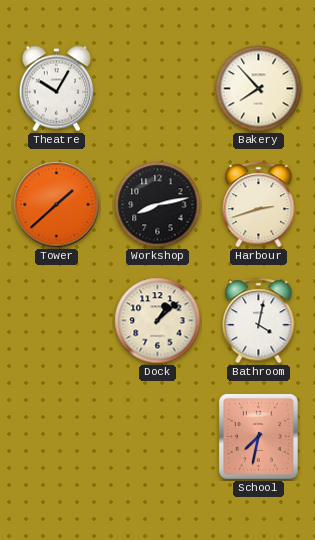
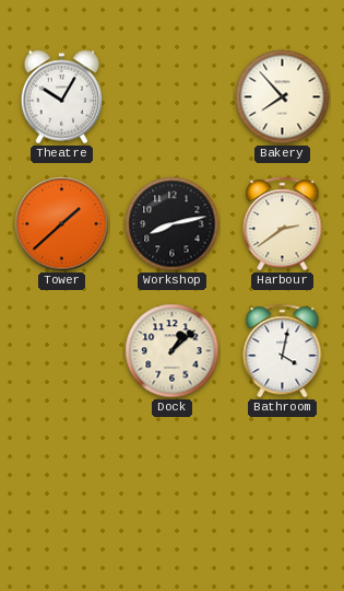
Harbour: 2:42 -> 2:39
School: 7:32 -> none
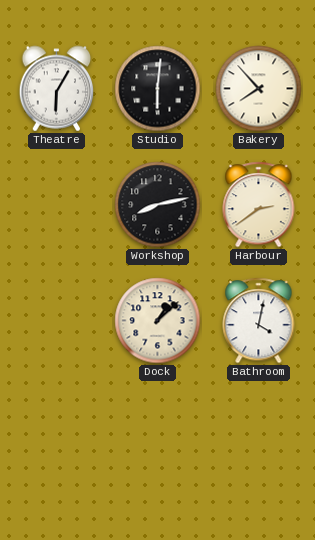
Theatre: 10:05 -> 6:05
Studio: none -> 6:01
Tower: 1:38 -> none
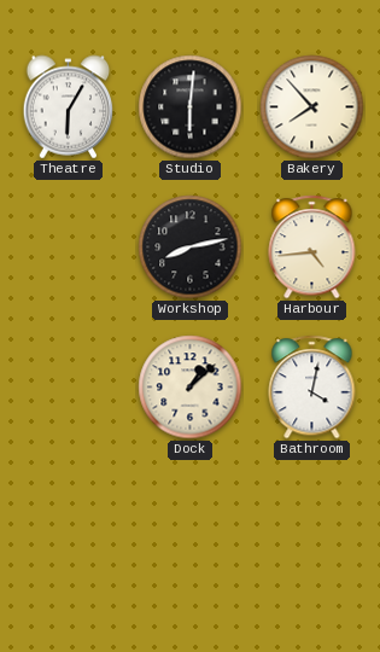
Harbour: 2:39 -> 4:44
